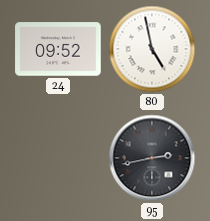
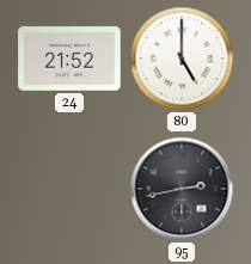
24: 09:52 -> 21:52
80: 4:58 -> 5:00
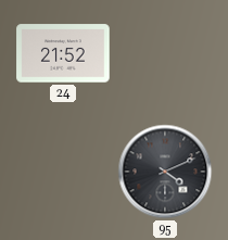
80: 5:00 -> none
95: 2:43 -> 4:11
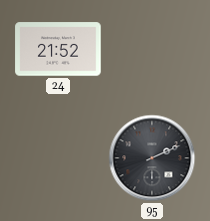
95: 4:11 -> 2:11
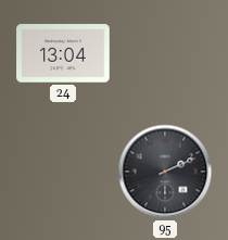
24: 21:52 -> 13:04
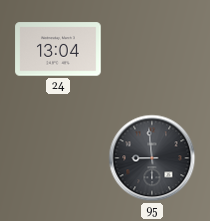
95: 2:11 -> 8:59
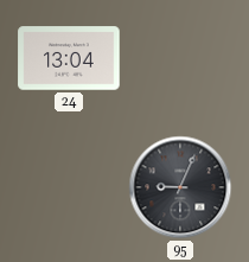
95: 8:59 -> 9:04
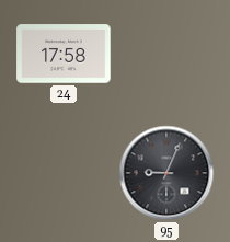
24: 13:04 -> 17:58
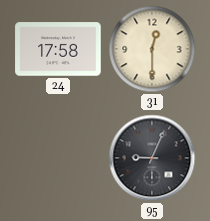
31: none -> 12:30
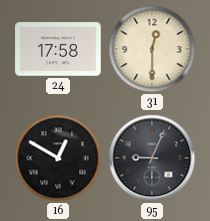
16: none -> 12:50
